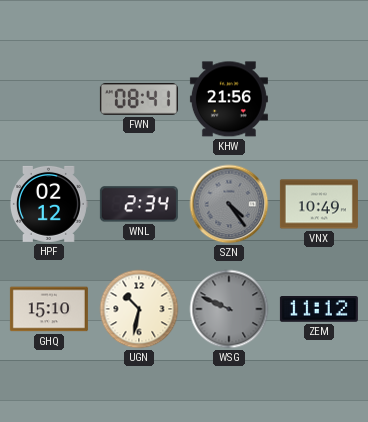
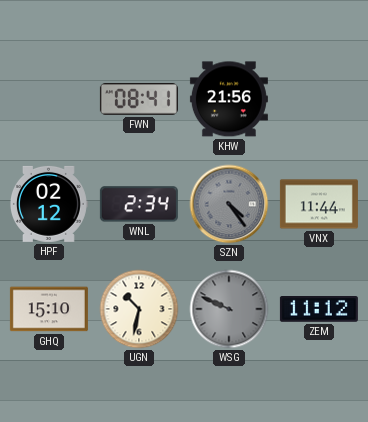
VNX: 10:49 -> 11:44
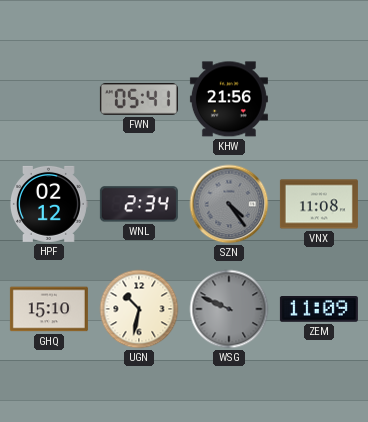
FWN: 08:41 -> 05:41
VNX: 11:44 -> 11:08
ZEM: 11:12 -> 11:09
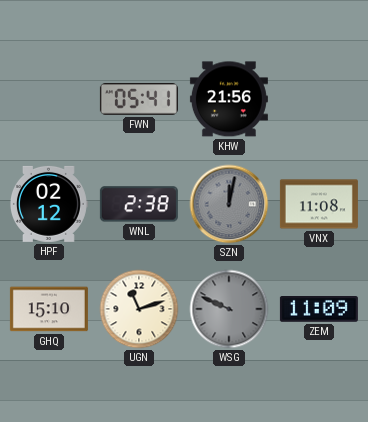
WNL: 2:34 -> 2:38
SZN: 4:24 -> 12:02
UGN: 10:32 -> 11:12
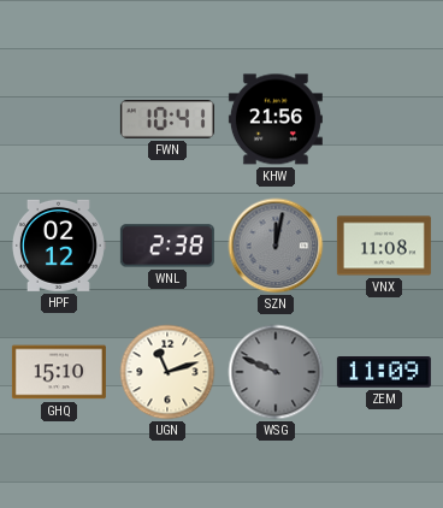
FWN: 05:41 -> 10:41
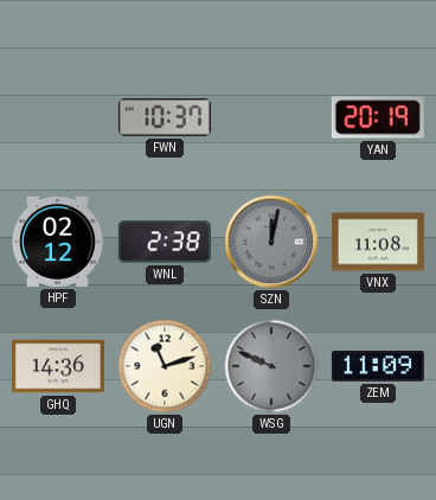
FWN: 10:41 -> 10:37
KHW: 21:56 -> none
YAN: none -> 20:19
GHQ: 15:10 -> 14:36
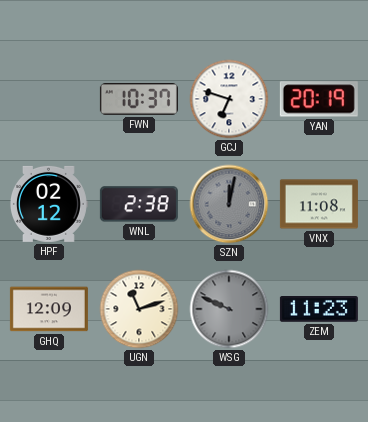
GCJ: none -> 6:48
GHQ: 14:36 -> 12:09
ZEM: 11:09 -> 11:23
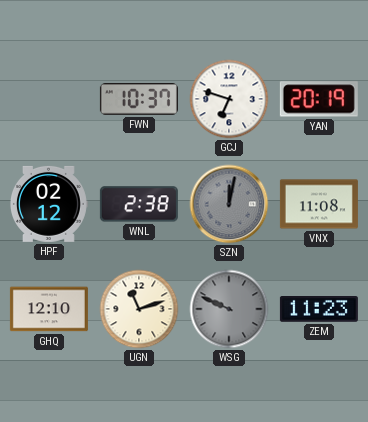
GHQ: 12:09 -> 12:10
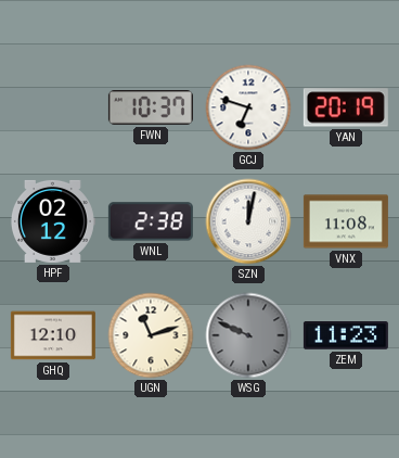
SZN dial: grey -> white
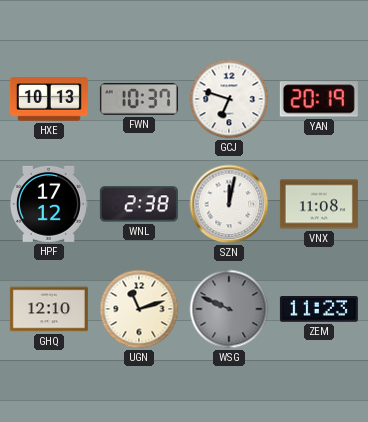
HXE: none -> 10:13
HPF: 02:12 -> 17:12
